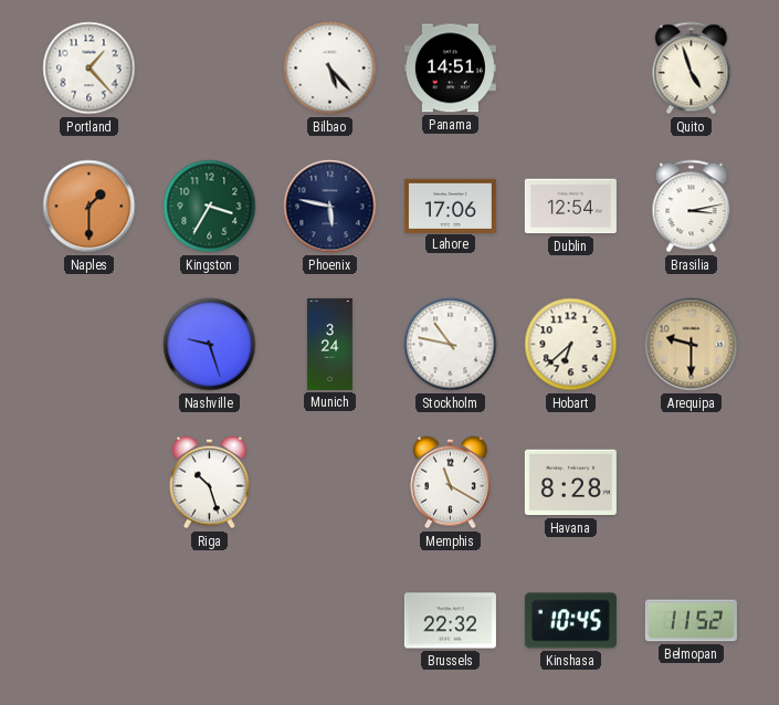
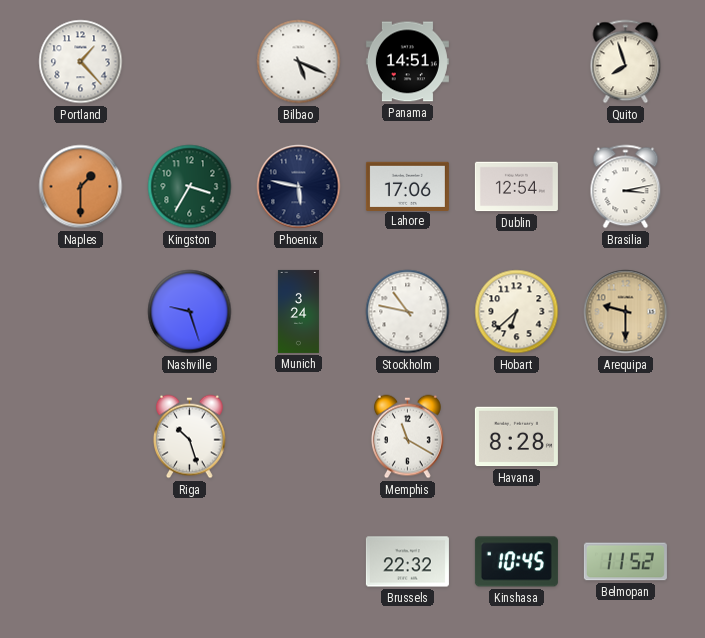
Bilbao: 5:23 -> 5:19
Quito: 4:57 -> 7:57
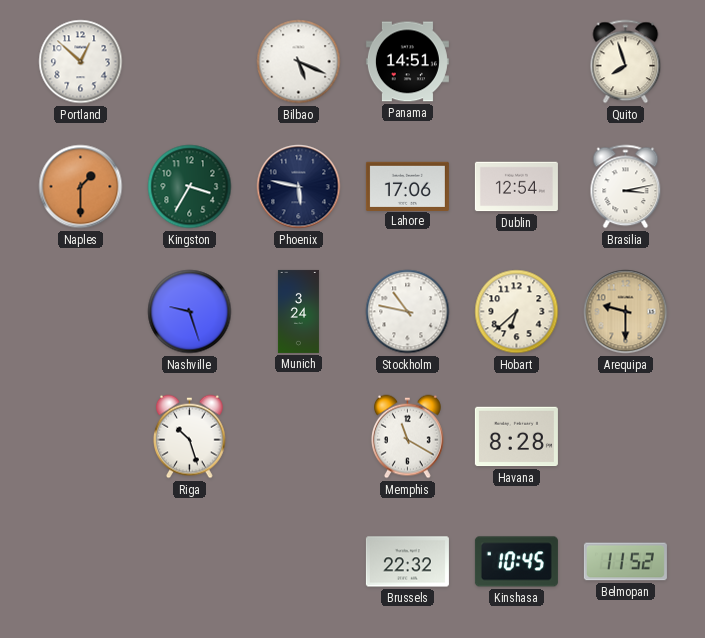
Portland: 1:23 -> 12:52
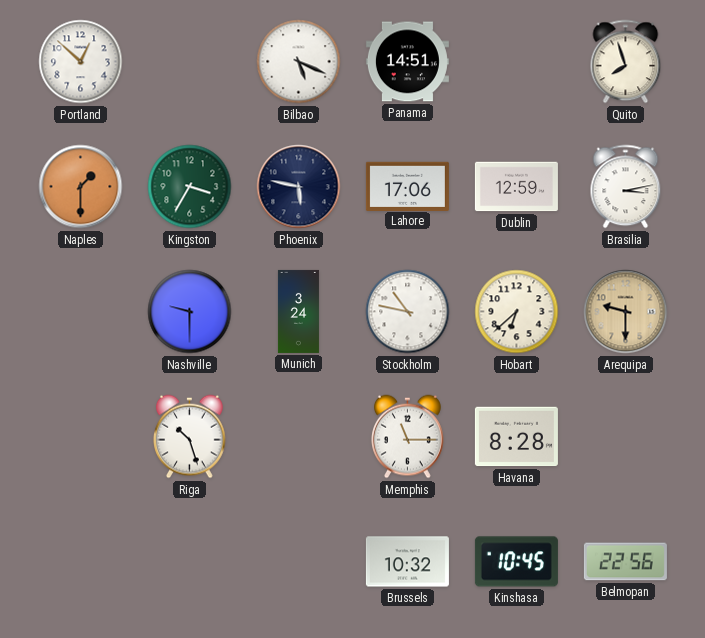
Dublin: 12:54 -> 12:59
Nashville: 9:27 -> 9:30
Memphis: 11:20 -> 11:15
Brussels: 22:32 -> 10:32
Belmopan: 11:52 -> 22:56
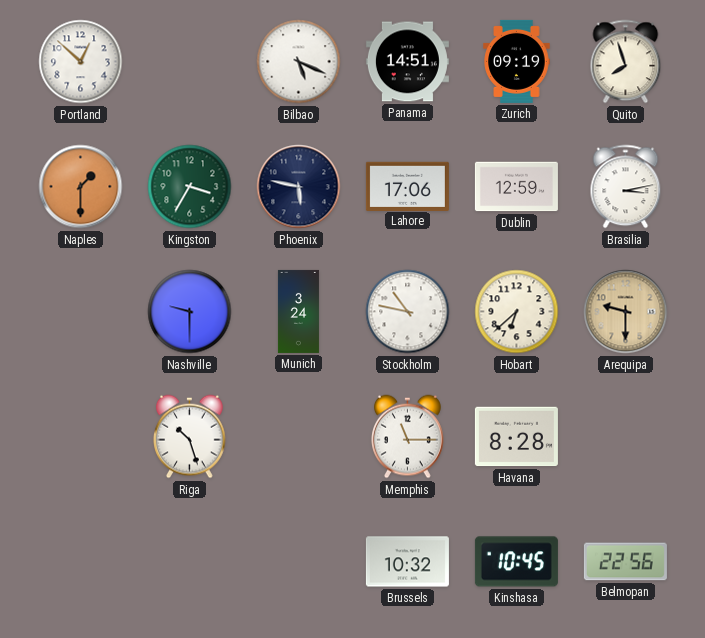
Zurich: none -> 09:19
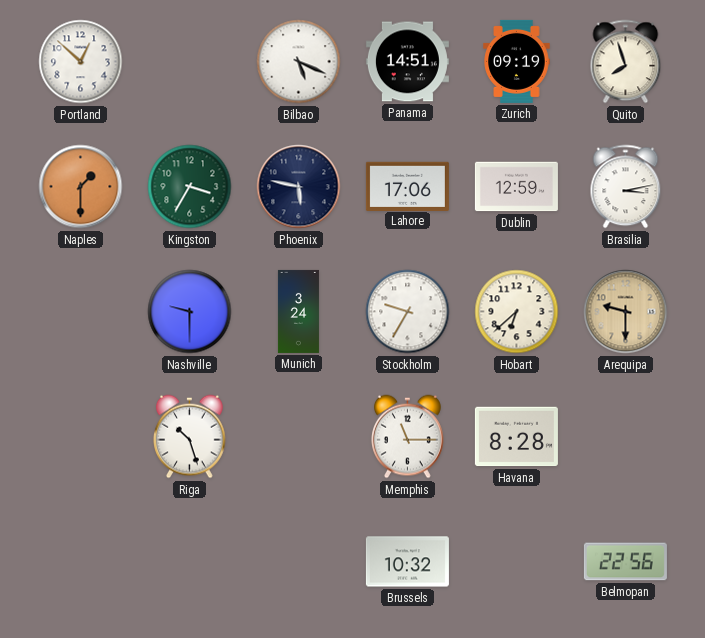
Stockholm: 10:47 -> 9:35
Kinshasa: 10:45 -> none
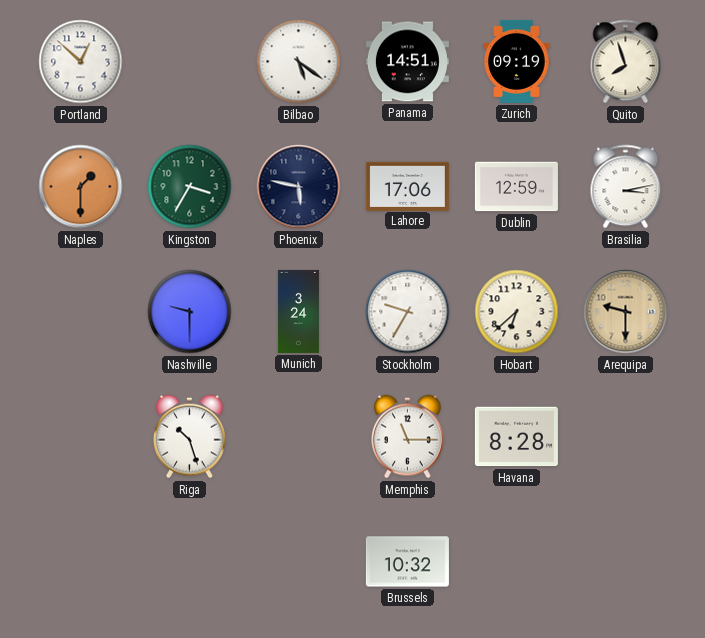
Bilbao: 5:19 -> 5:21
Belmopan: 22:56 -> none
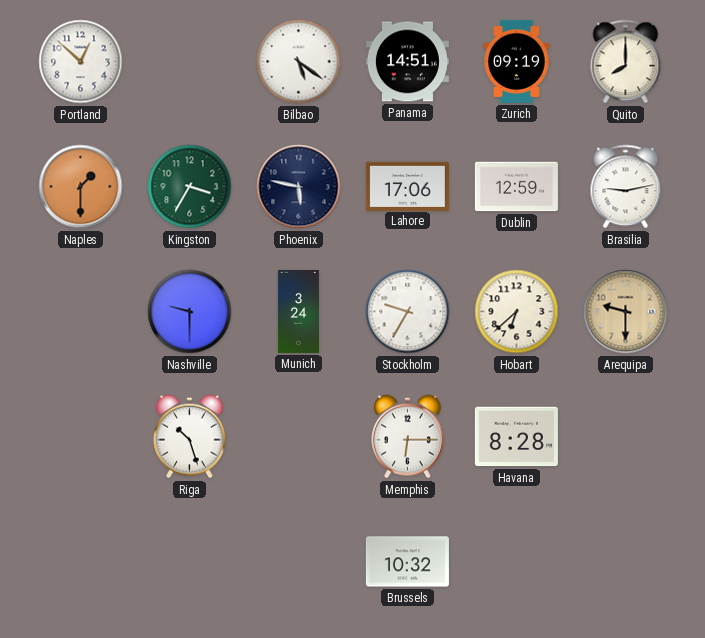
Quito: 7:57 -> 8:00
Brasilia: 3:13 -> 9:13
Memphis: 11:15 -> 6:15
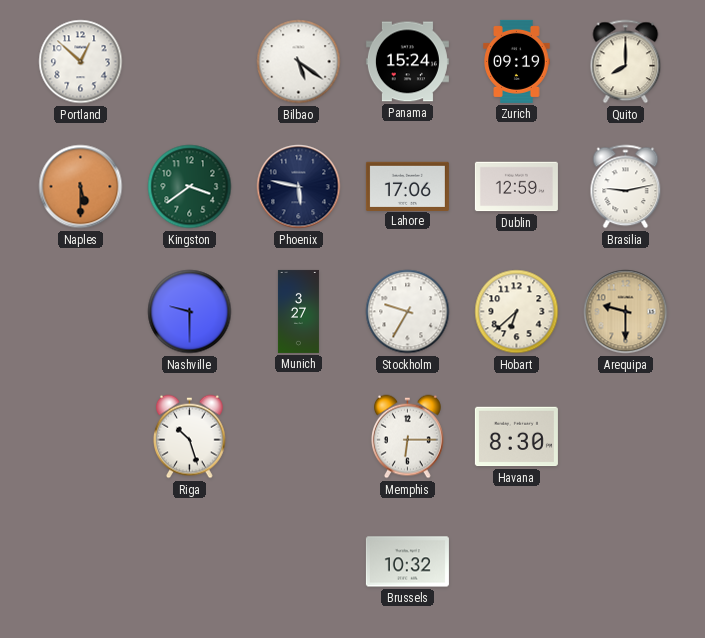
Panama: 14:51 -> 15:24
Naples: 1:30 -> 5:30
Kingston: 3:35 -> 3:39
Munich: 3:24 -> 3:27
Havana: 8:28 -> 8:30
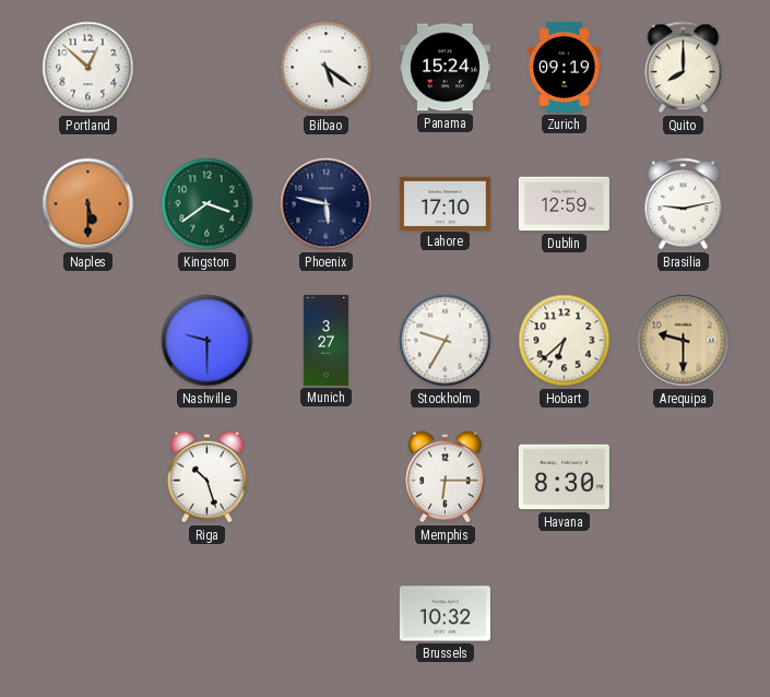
Lahore: 17:06 -> 17:10
